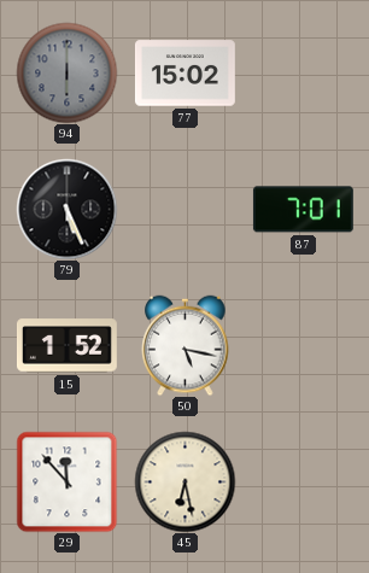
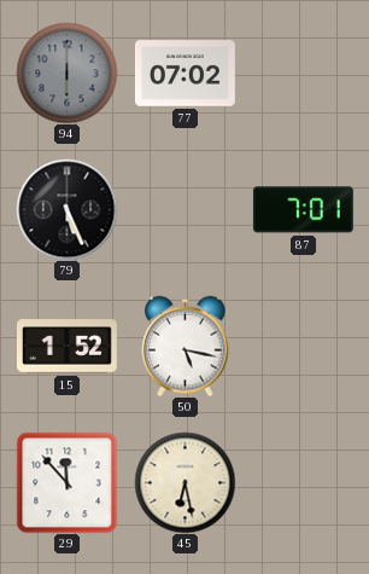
77: 15:02 -> 07:02
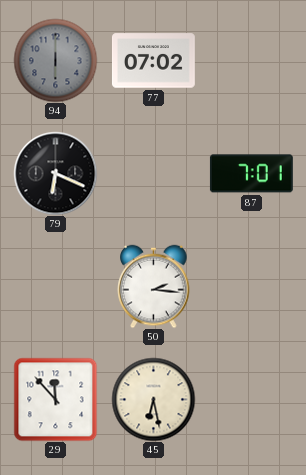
79: 5:26 -> 6:19
15: 1:52 -> none
50: 5:17 -> 2:16
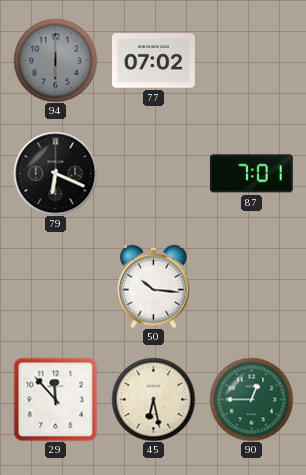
50: 2:16 -> 10:16
90: none -> 12:45
